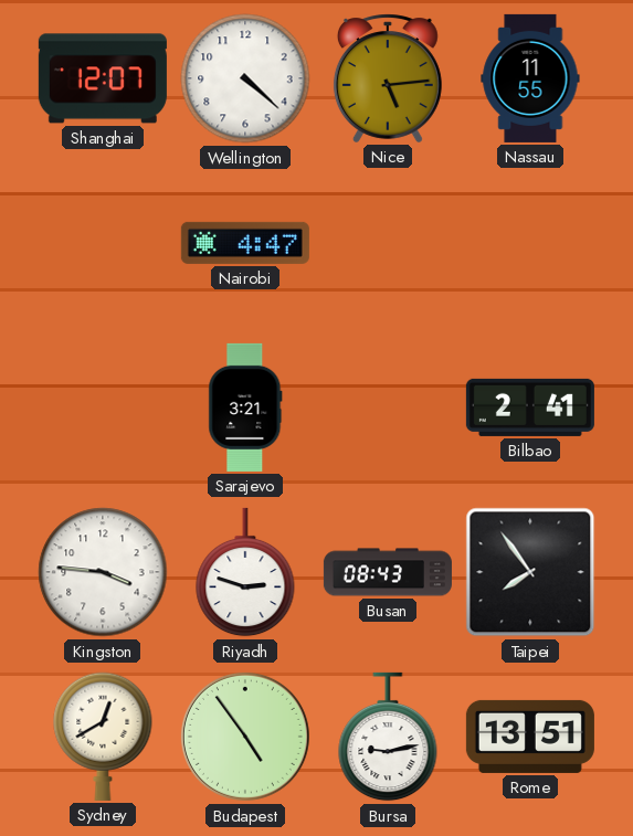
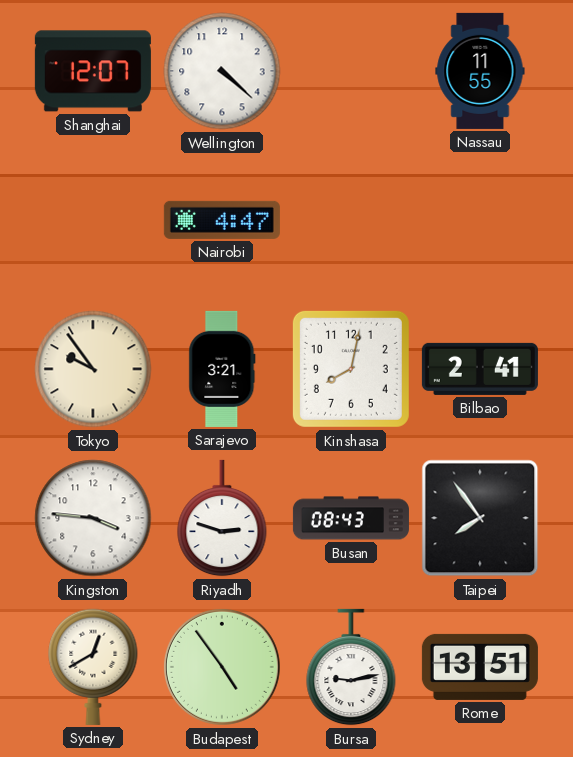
Nice: 5:14 -> none
Tokyo: none -> 9:54
Kinshasa: none -> 8:02
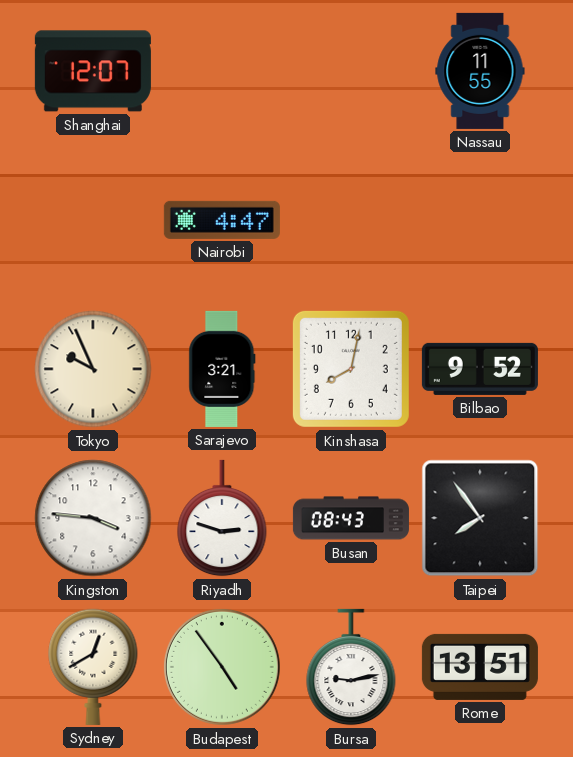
Wellington: 4:22 -> none
Tokyo: 9:54 -> 9:56
Bilbao: 2:41 -> 9:52
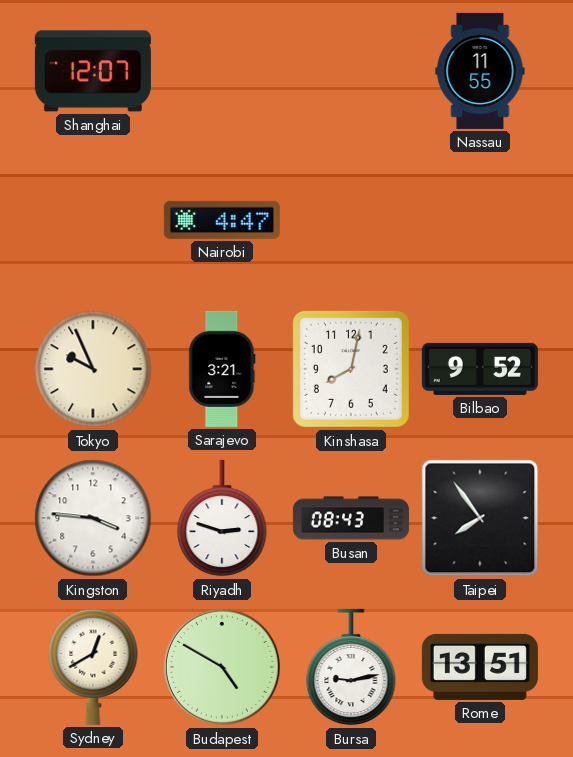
Budapest: 4:54 -> 4:50
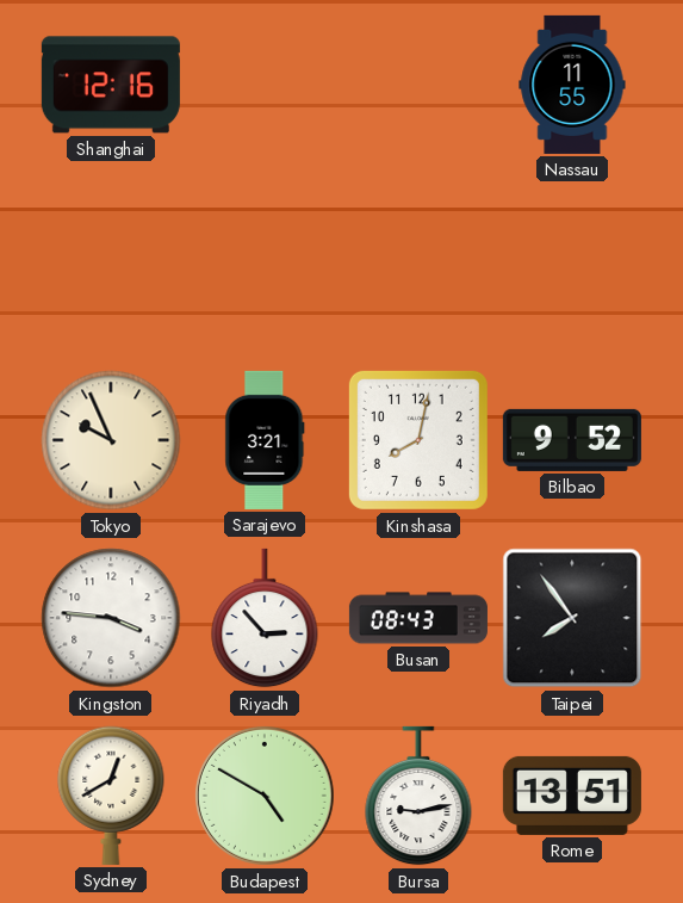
Shanghai: 12:07 -> 12:16
Nairobi: 4:47 -> none
Riyadh: 2:48 -> 2:53
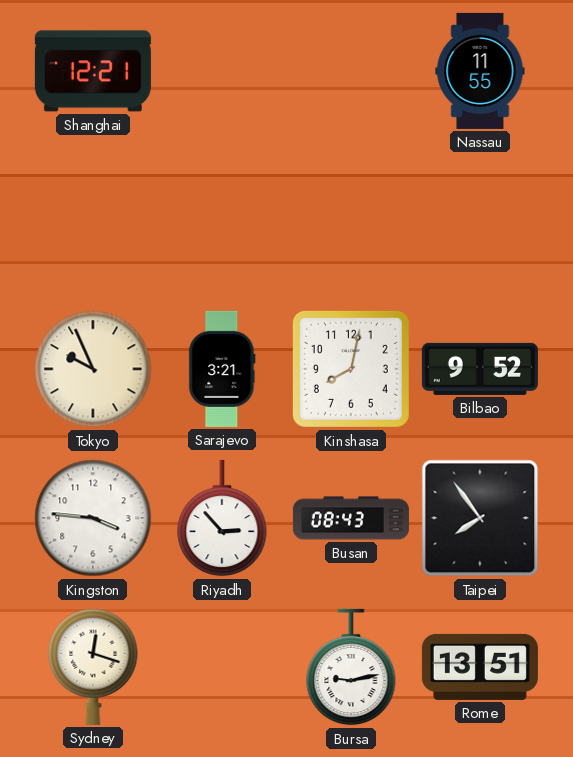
Shanghai: 12:16 -> 12:21
Sydney: 12:40 -> 12:18
Budapest: 4:50 -> none
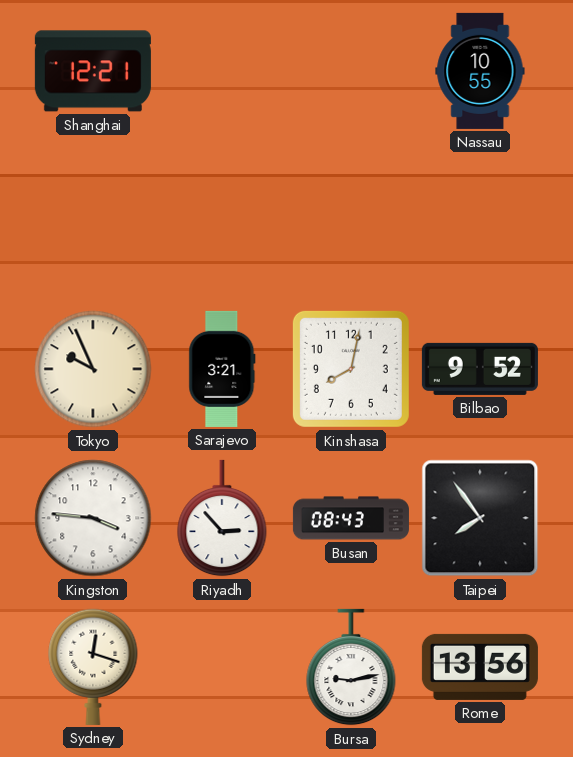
Nassau: 11:55 -> 10:55
Rome: 13:51 -> 13:56
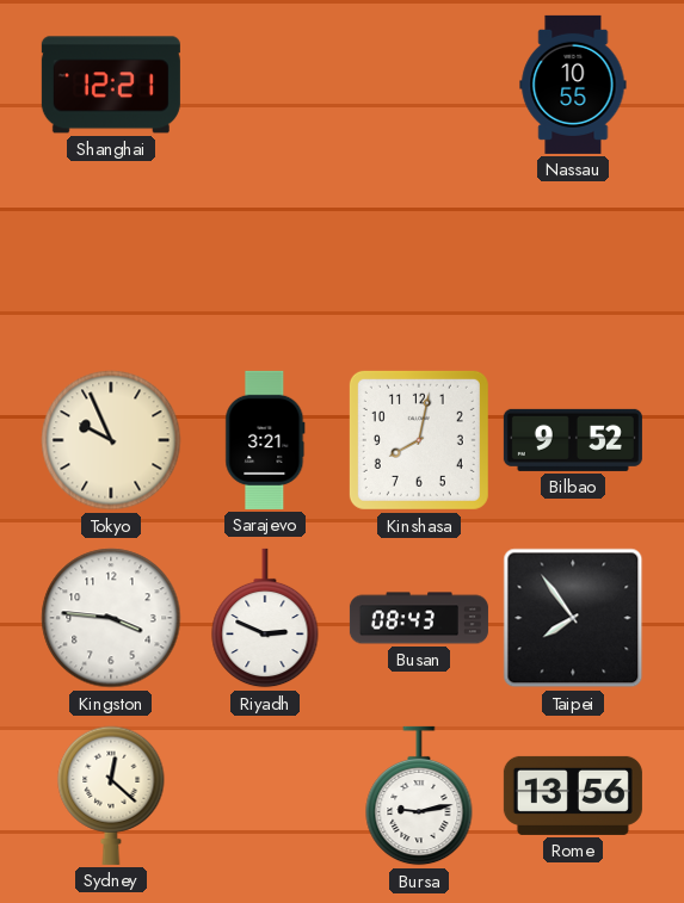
Riyadh: 2:53 -> 2:49
Sydney: 12:18 -> 12:22
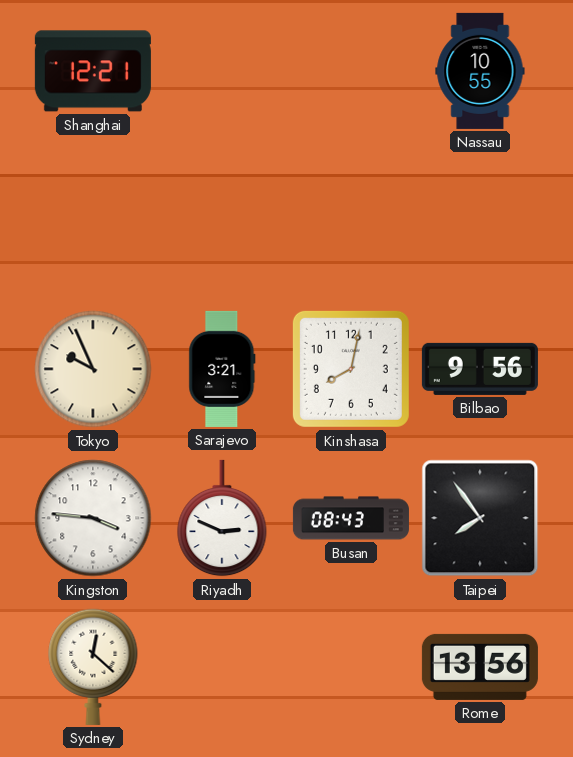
Bilbao: 9:52 -> 9:56
Bursa: 9:13 -> none
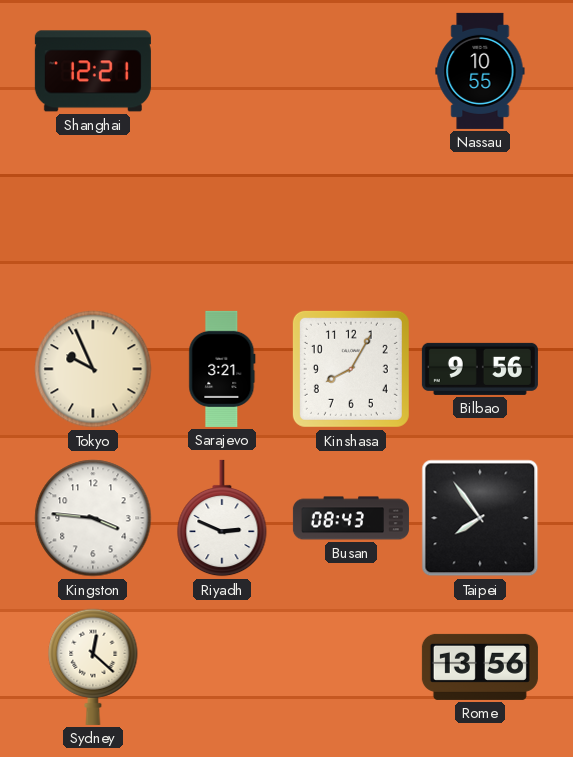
Kinshasa: 8:02 -> 8:05
